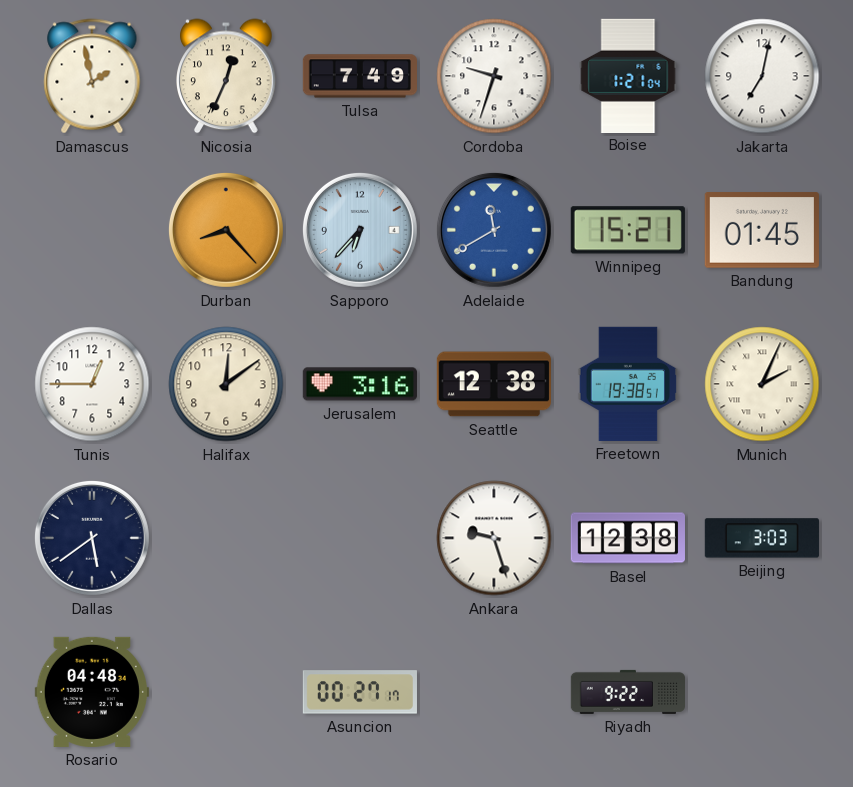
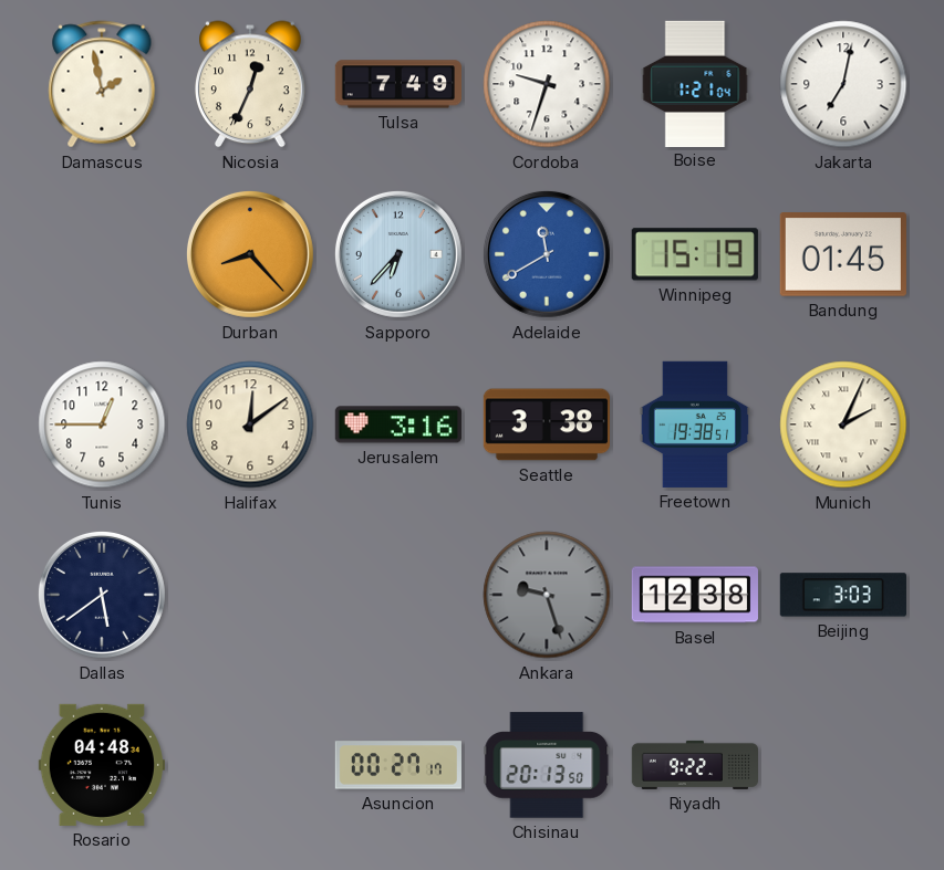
Winnipeg: 15:21 -> 15:19
Seattle: 12:38 -> 3:38
Ankara dial: white -> grey
Chisinau: none -> 20:13
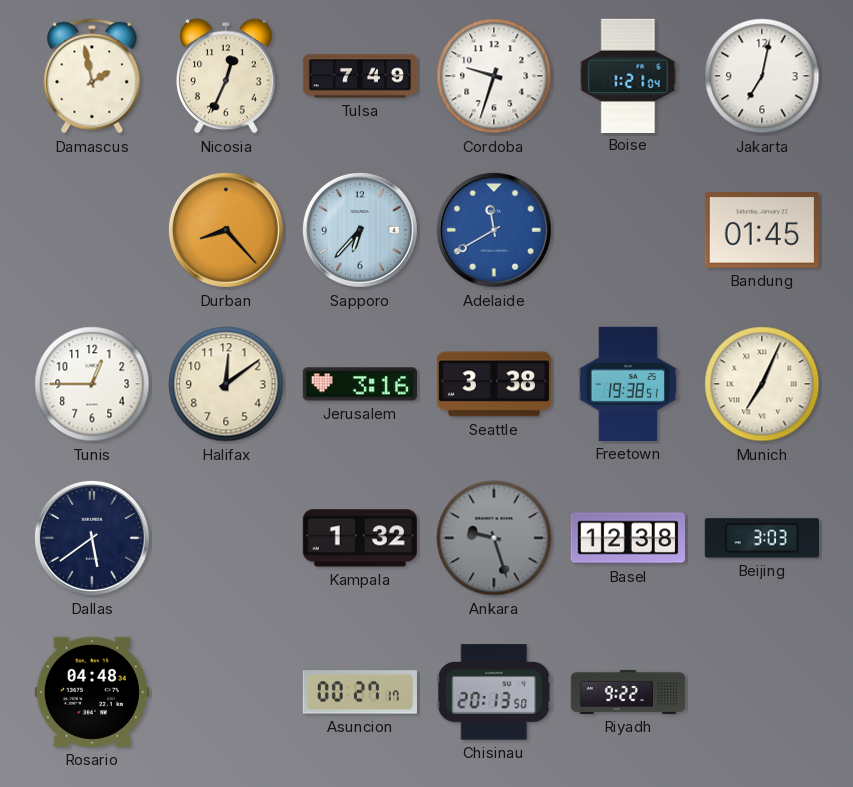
Winnipeg: 15:19 -> none
Munich: 2:04 -> 7:04
Kampala: none -> 1:32
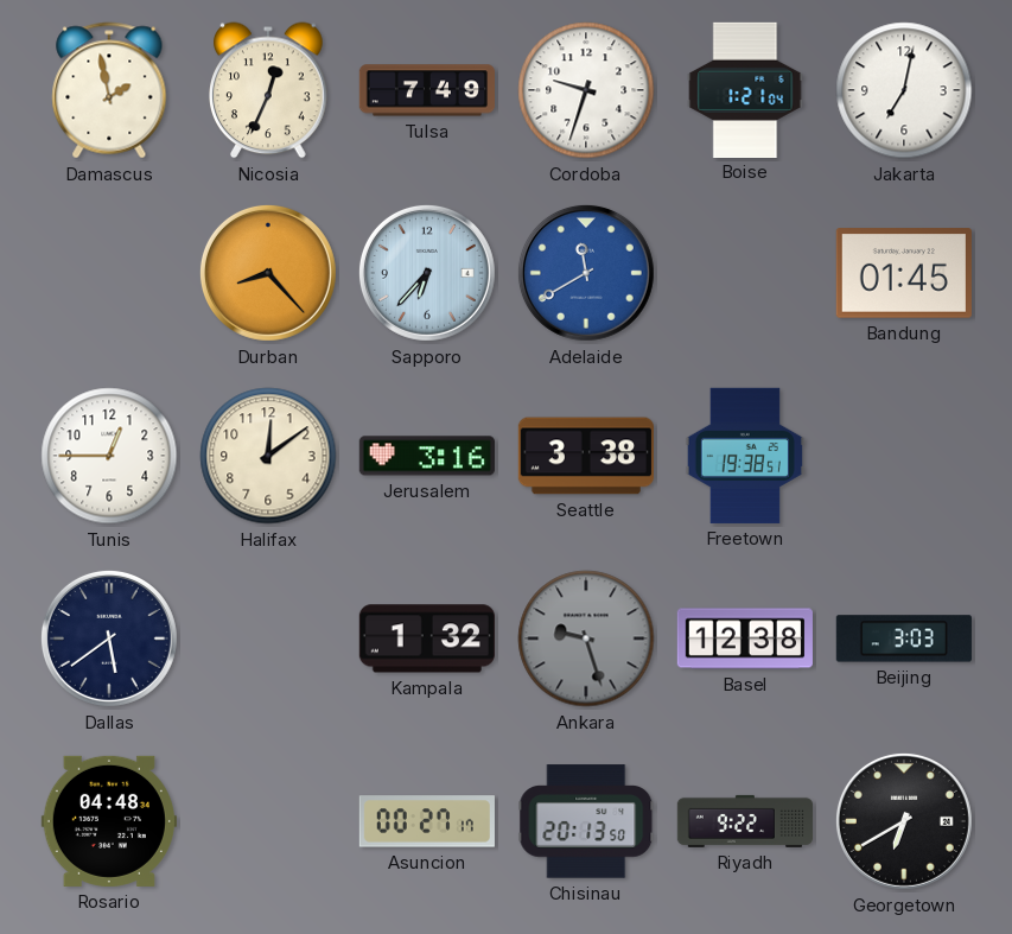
Munich: 7:04 -> none
Georgetown: none -> 6:40
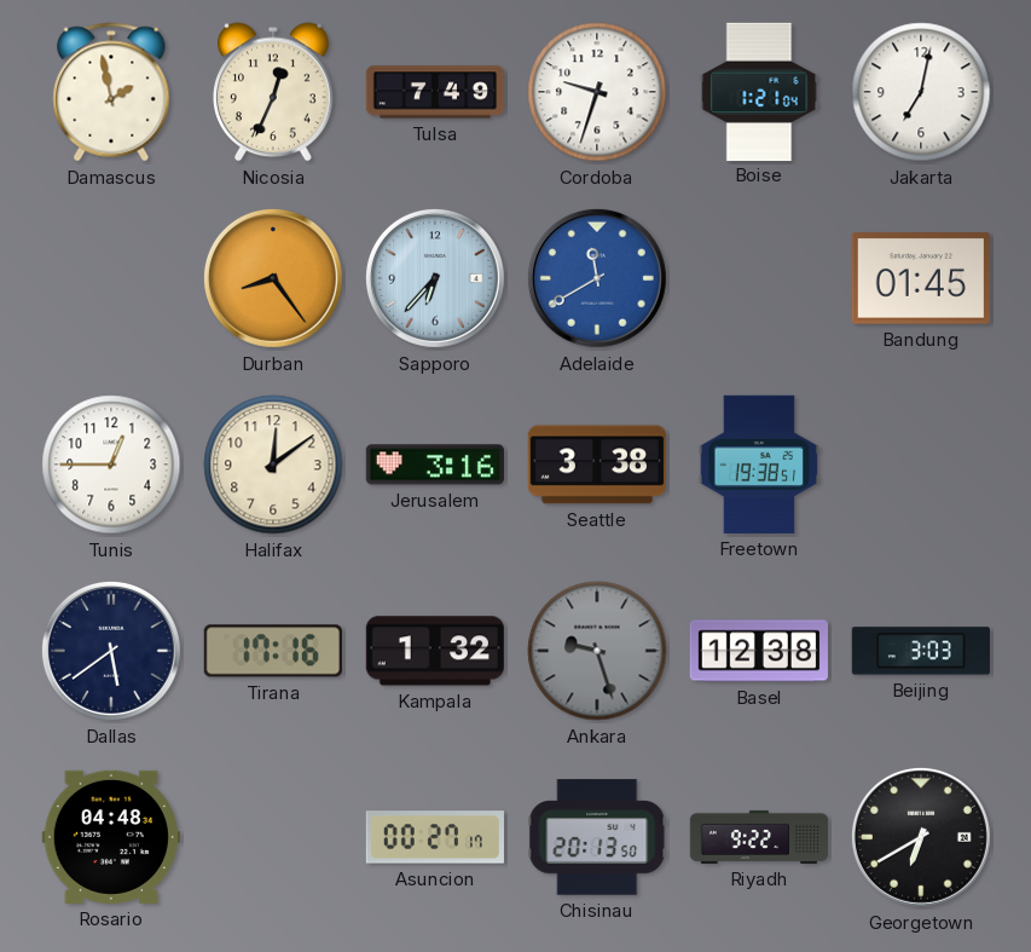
Durban: 8:23 -> 8:24
Tirana: none -> 17:16
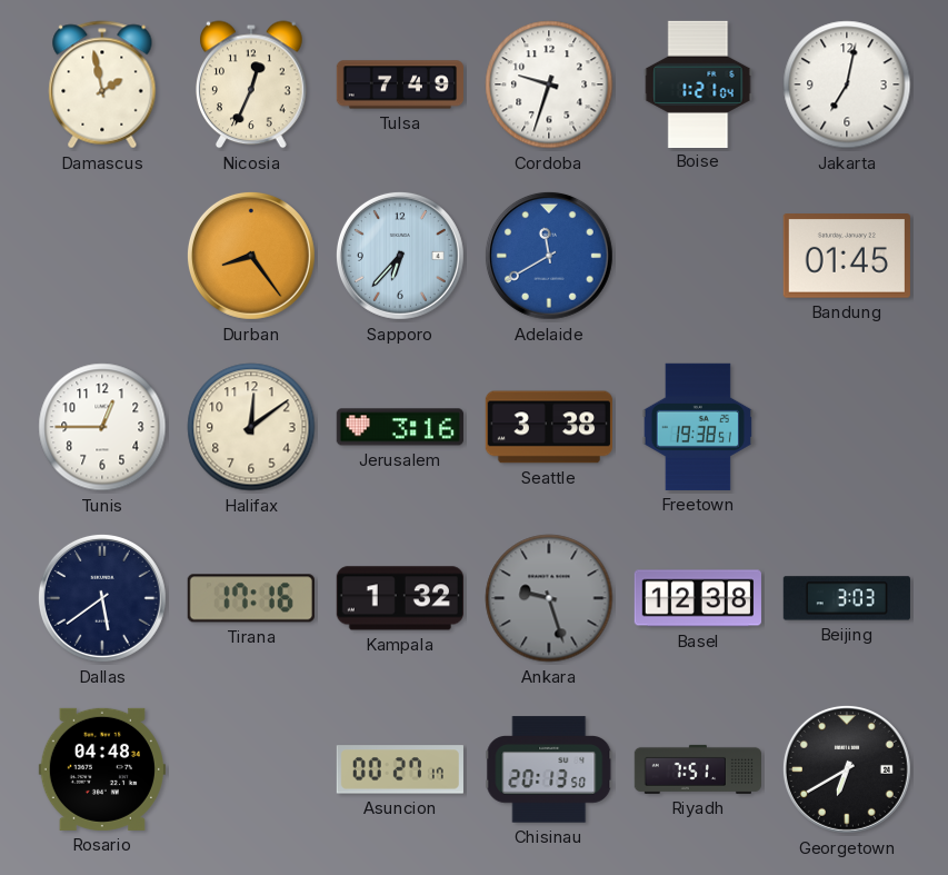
Riyadh: 9:22 -> 7:51
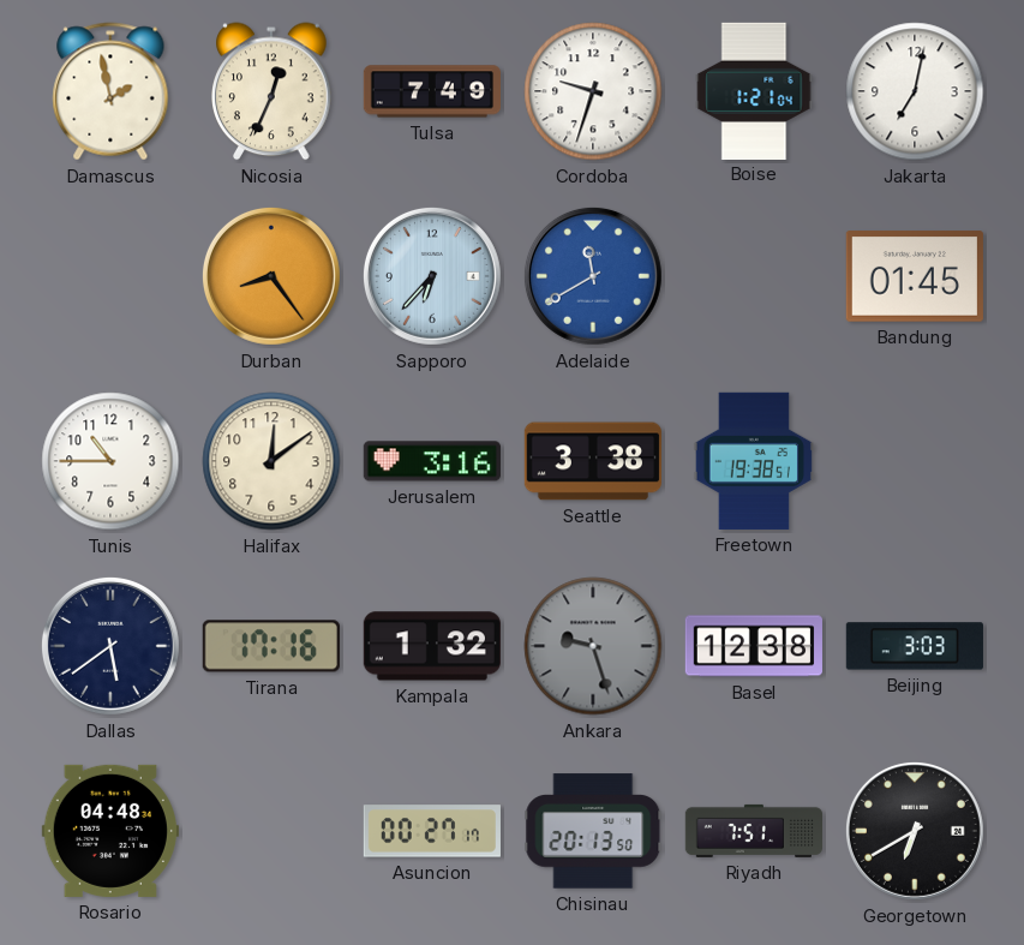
Tunis: 12:45 -> 10:45
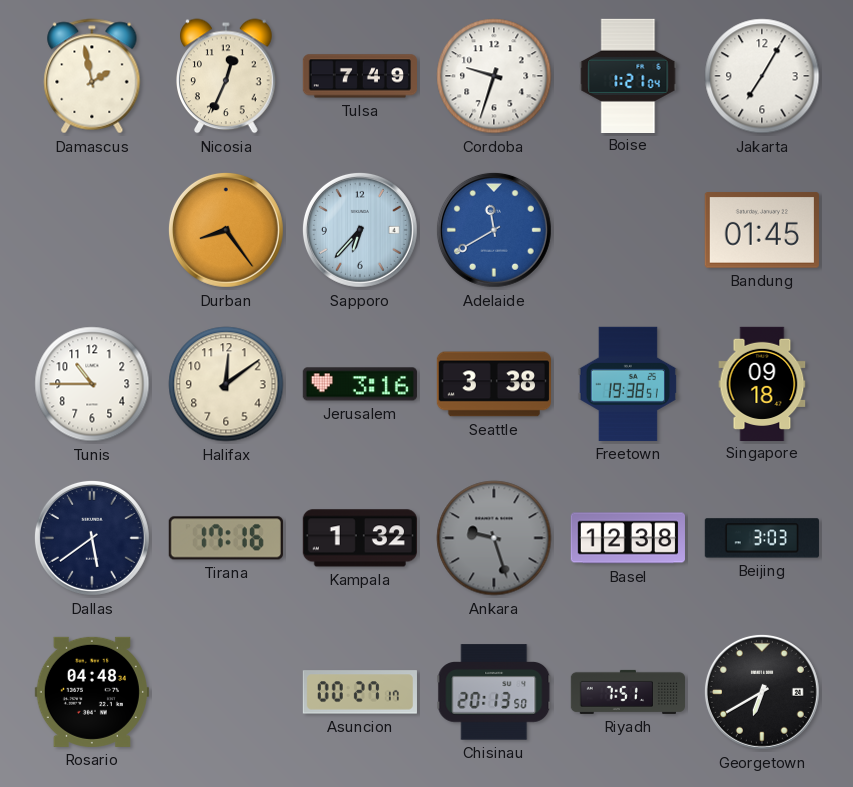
Jakarta: 7:02 -> 7:05
Singapore: none -> 09:18
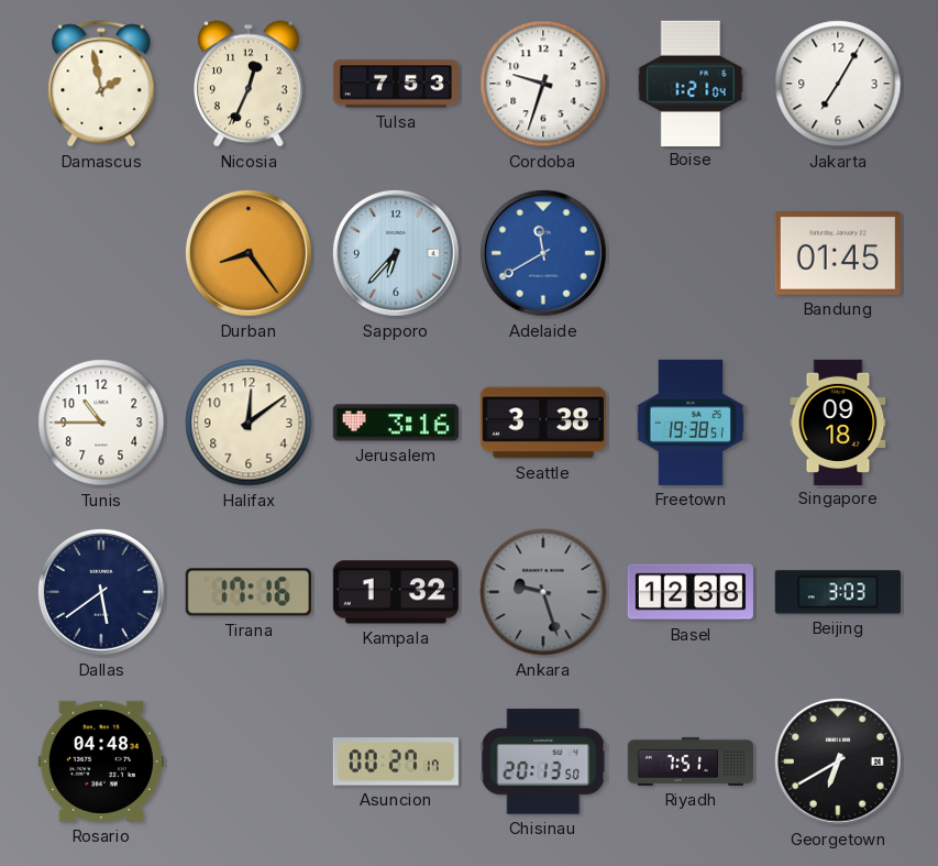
Tulsa: 7:49 -> 7:53
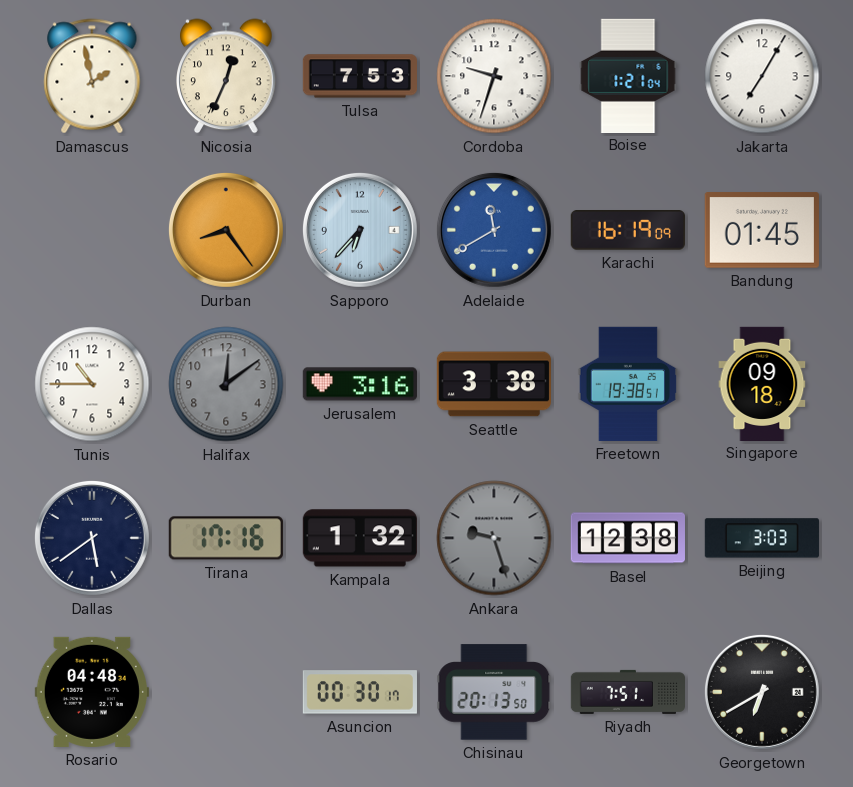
Karachi: none -> 16:19
Halifax dial: cream -> grey
Asuncion: 00:27 -> 00:30
